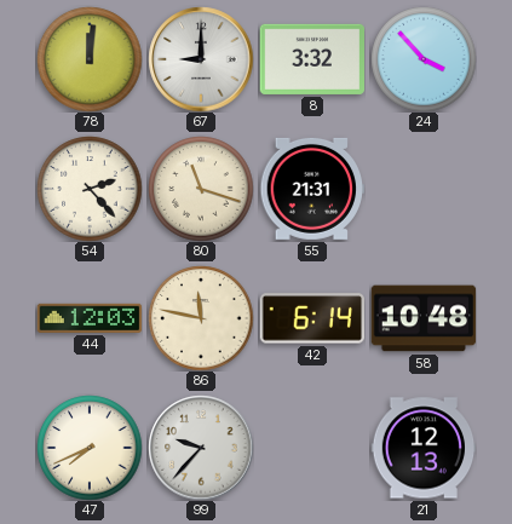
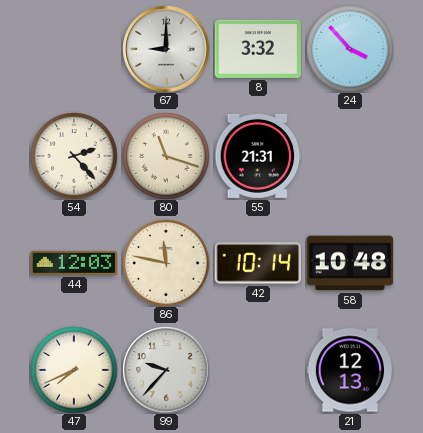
78: 12:01 -> none
42: 6:14 -> 10:14
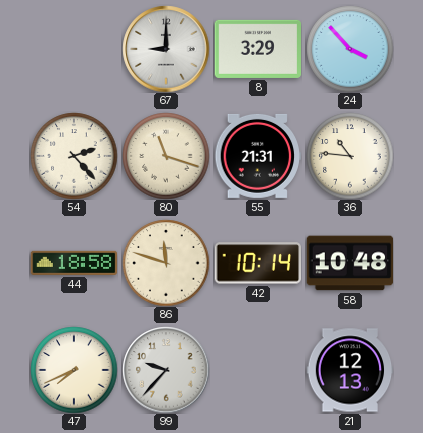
8: 3:32 -> 3:29
36: none -> 10:46
44: 12:03 -> 18:58
86: 11:47 -> 11:48
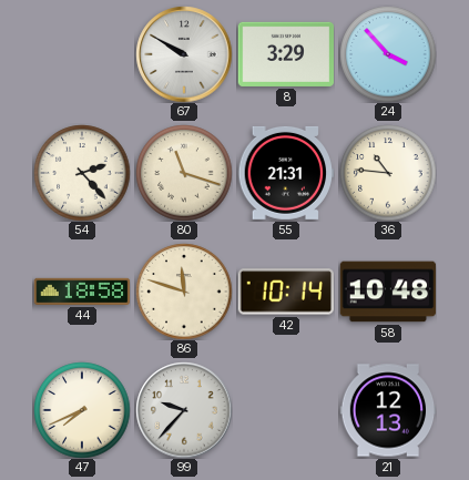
67: 9:00 -> 9:50
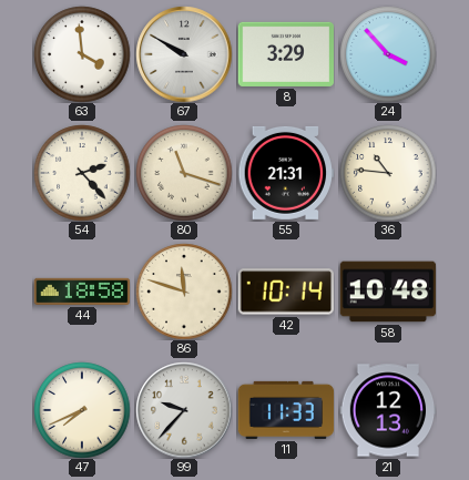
63: none -> 3:59
11: none -> 11:33
